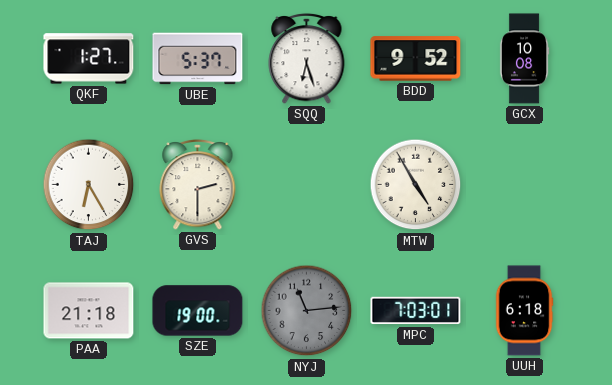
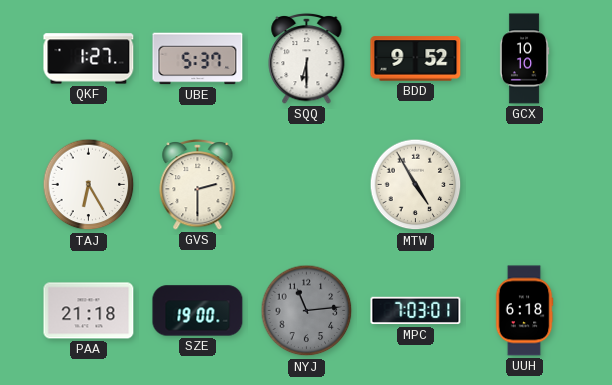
SQQ: 6:27 -> 6:30
GCX: 10:08 -> 10:10
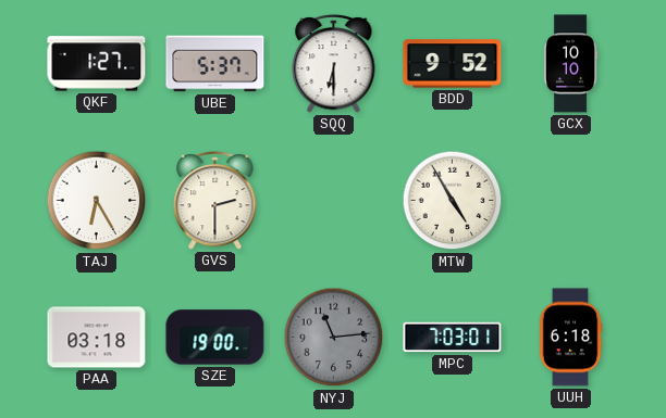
PAA: 21:18 -> 03:18
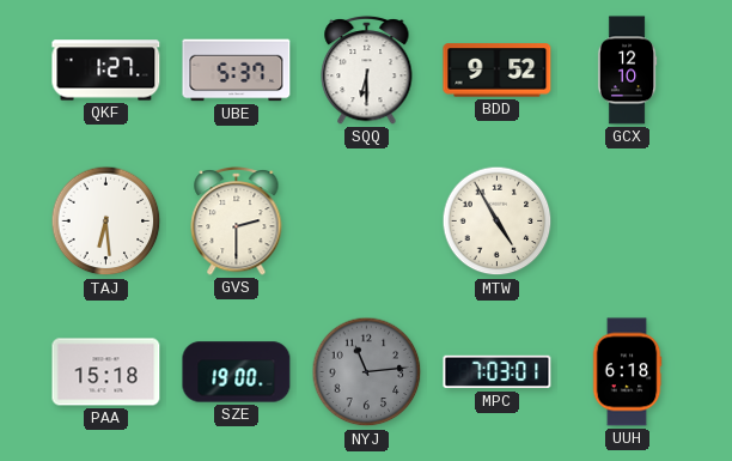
GCX: 10:10 -> 12:10
TAJ: 6:25 -> 6:29
PAA: 03:18 -> 15:18
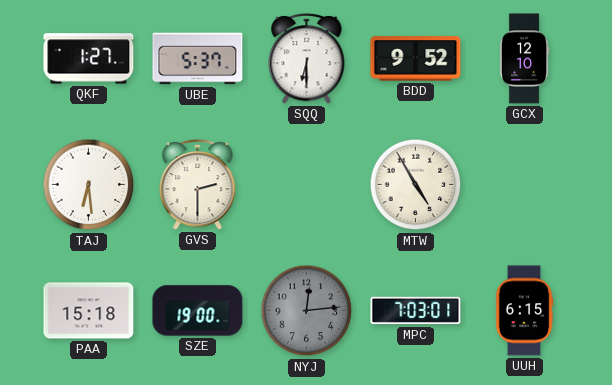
NYJ: 11:14 -> 12:14
UUH: 6:18 -> 6:15
